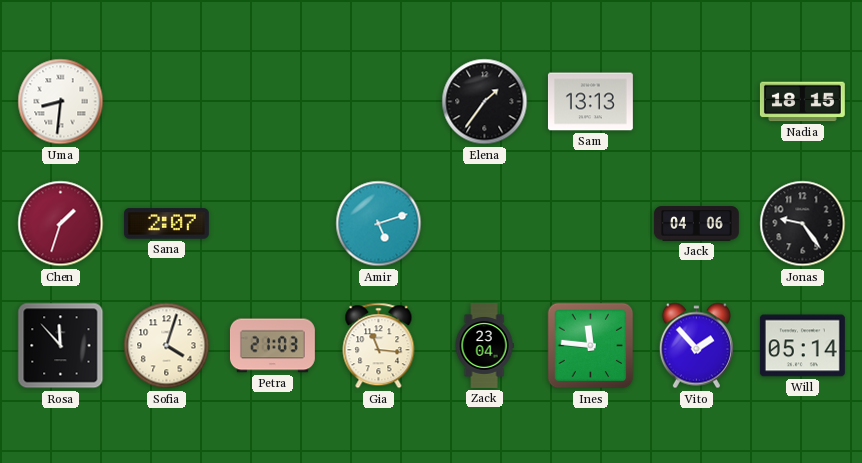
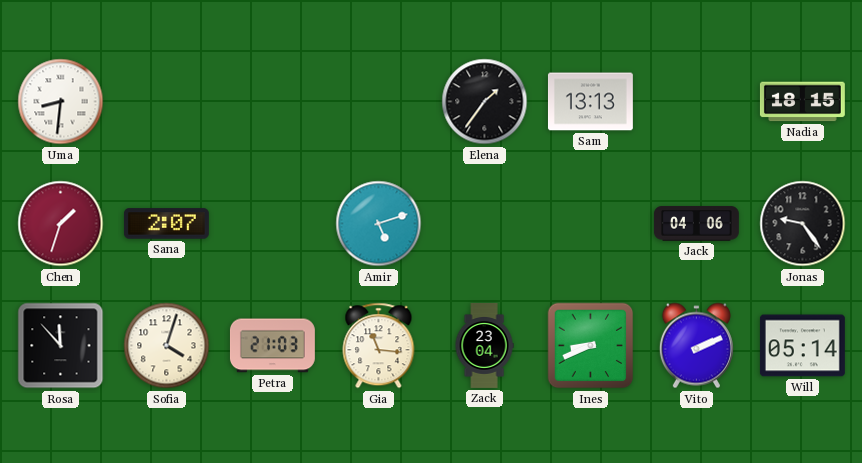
Ines: 11:46 -> 8:41
Vito: 1:53 -> 2:11
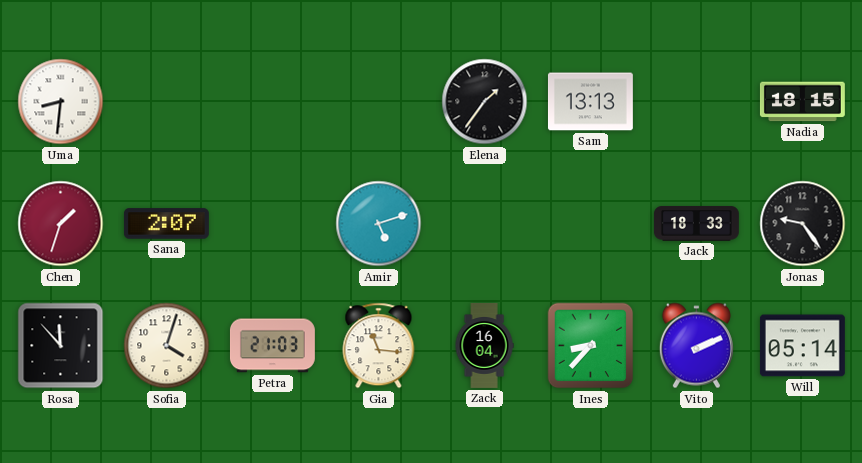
Jack: 04:06 -> 18:33
Zack: 23:04 -> 16:04
Ines: 8:41 -> 8:37
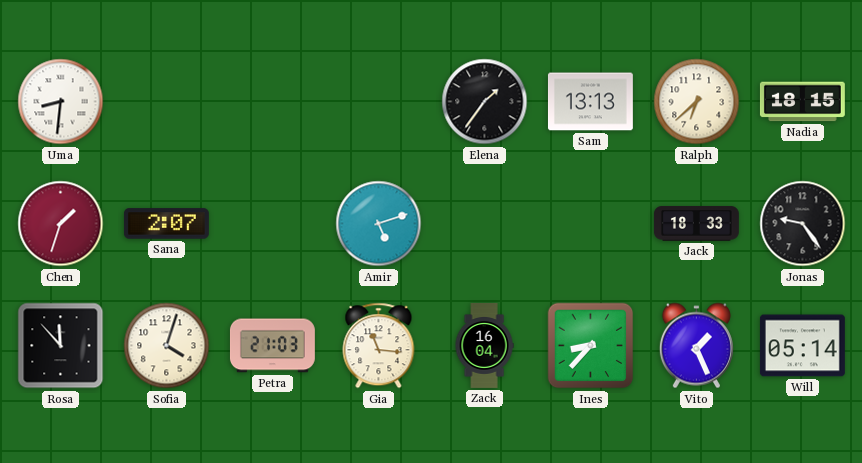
Ralph: none -> 6:38
Vito: 2:11 -> 1:26
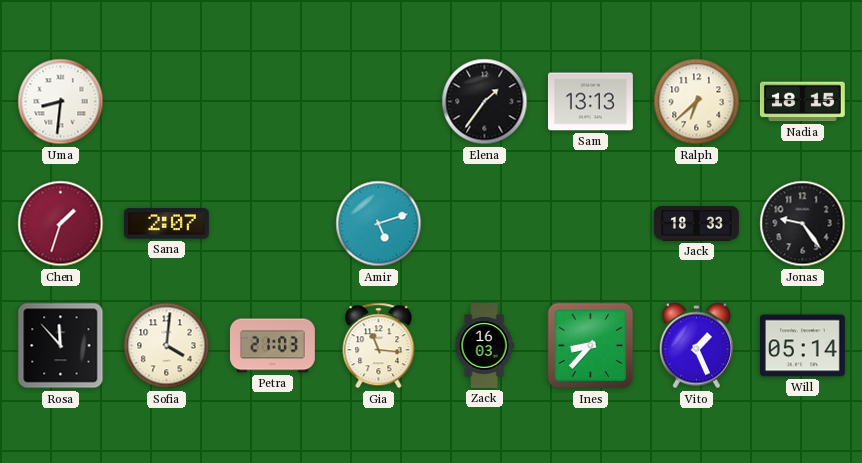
Sofia: 4:03 -> 4:01
Zack: 16:04 -> 16:03
